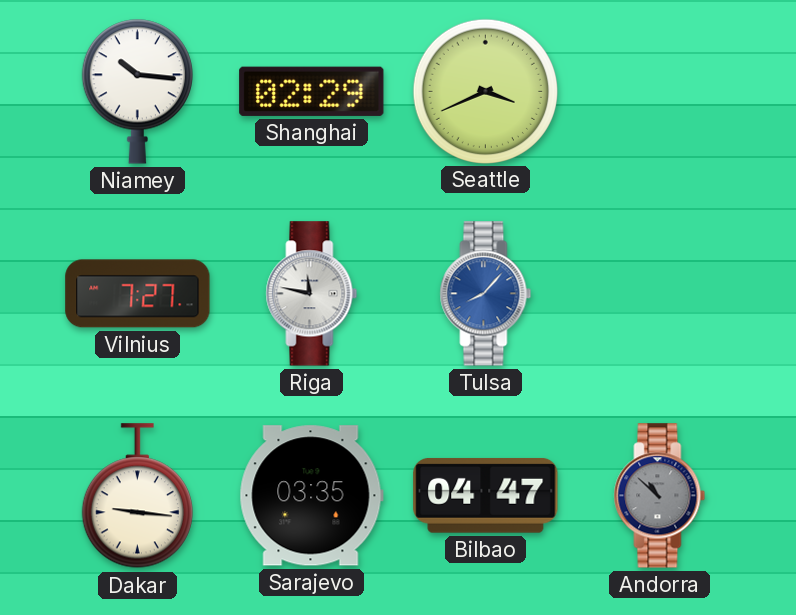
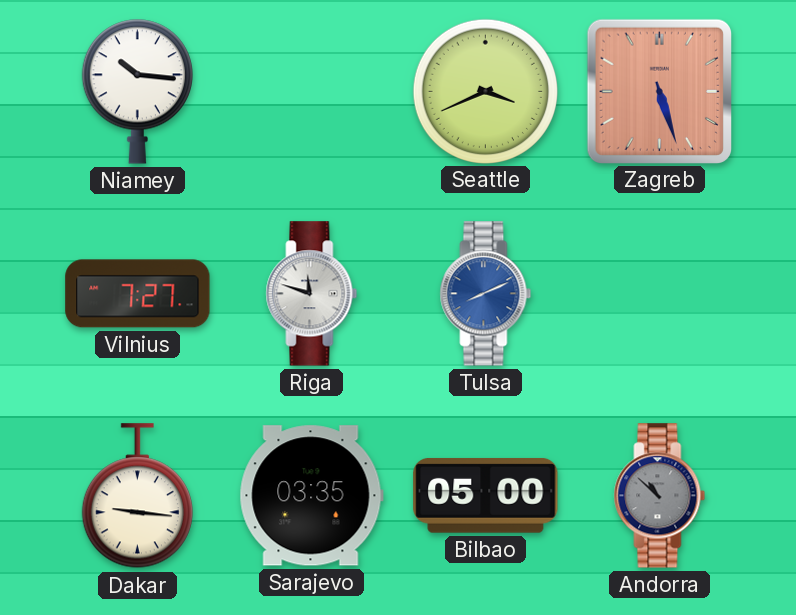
Shanghai: 02:29 -> none
Zagreb: none -> 5:27
Riga: 11:47 -> 11:48
Tulsa: 8:07 -> 8:11
Bilbao: 04:47 -> 05:00
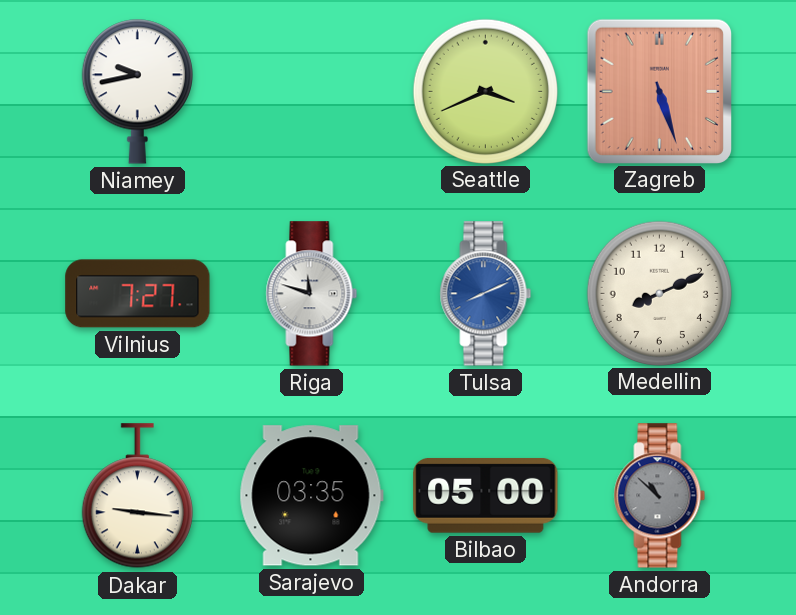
Niamey: 10:16 -> 9:43
Medellin: none -> 8:11
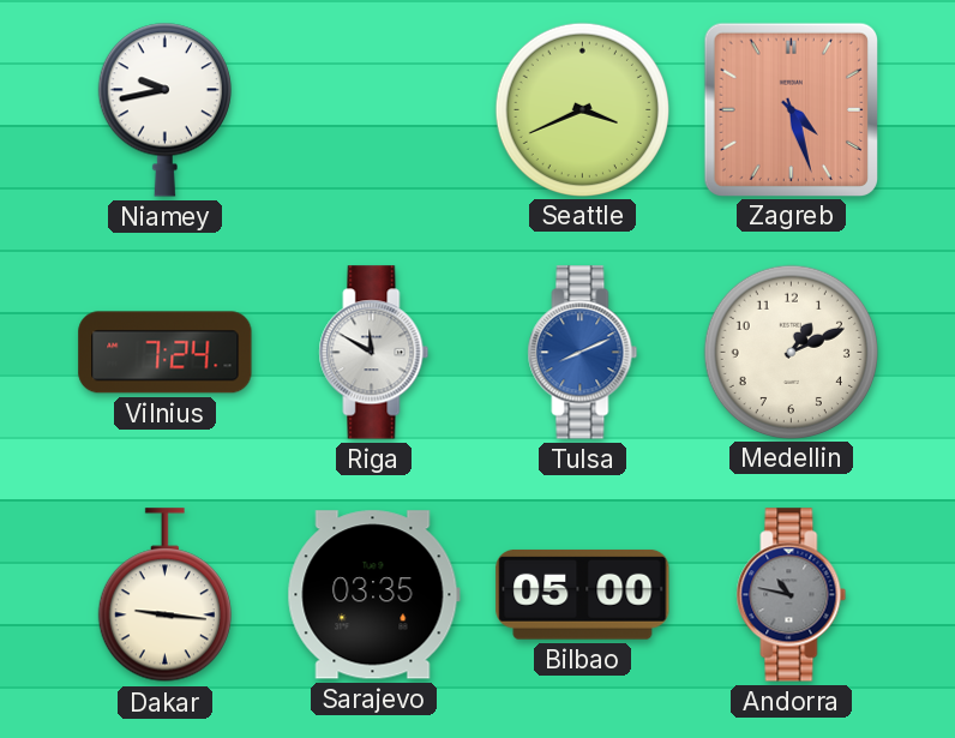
Zagreb: 5:27 -> 4:27
Vilnius: 7:27 -> 7:24
Riga: 11:48 -> 11:50
Medellin: 8:11 -> 1:11
Andorra: 10:52 -> 10:47
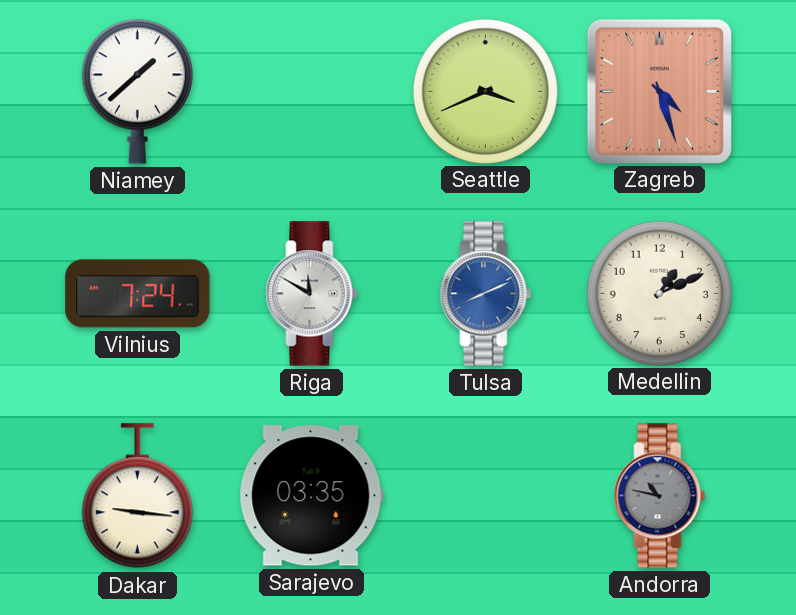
Niamey: 9:43 -> 1:38
Bilbao: 05:00 -> none
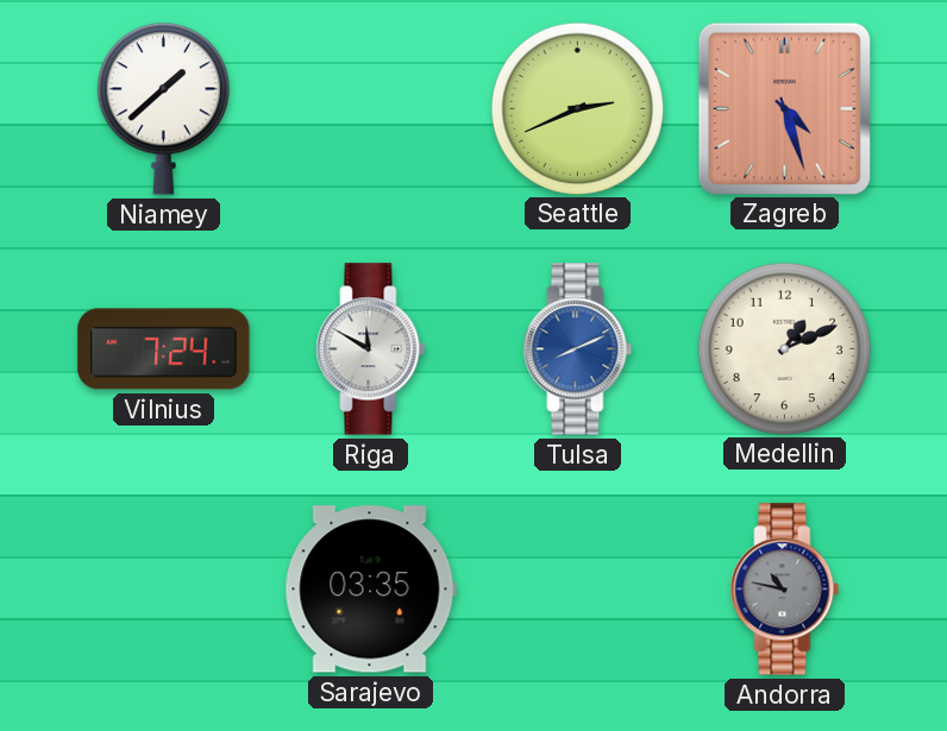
Seattle: 3:41 -> 2:41
Dakar: 9:16 -> none
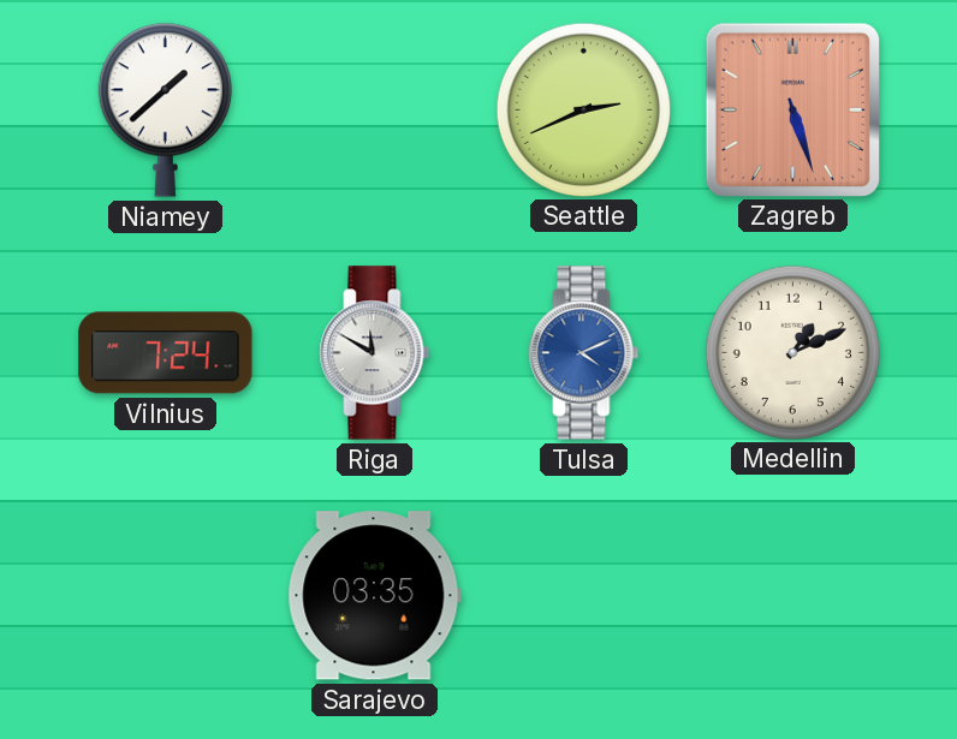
Zagreb: 4:27 -> 5:27
Tulsa: 8:11 -> 4:11
Andorra: 10:47 -> none
